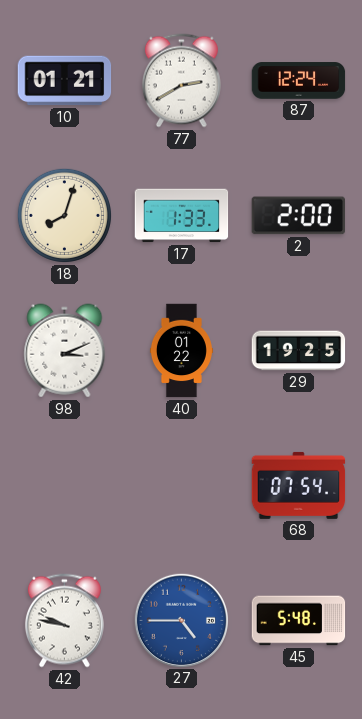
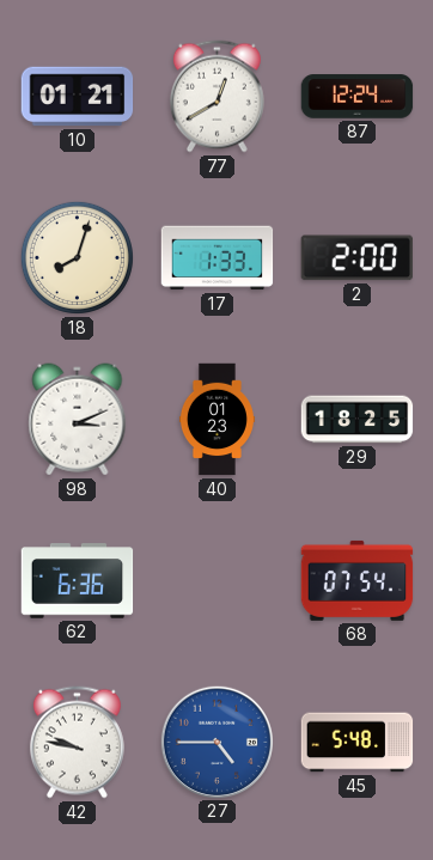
77: 2:40 -> 12:40
40: 01:22 -> 01:23
29: 19:25 -> 18:25
62: none -> 6:36
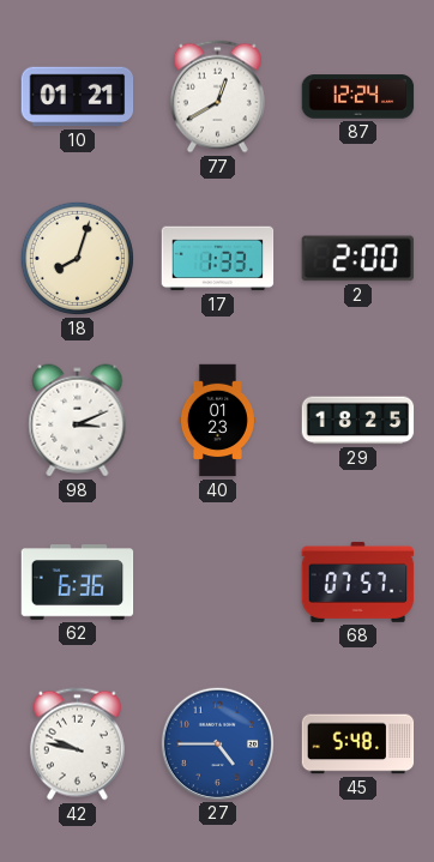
68: 07:54 -> 07:57
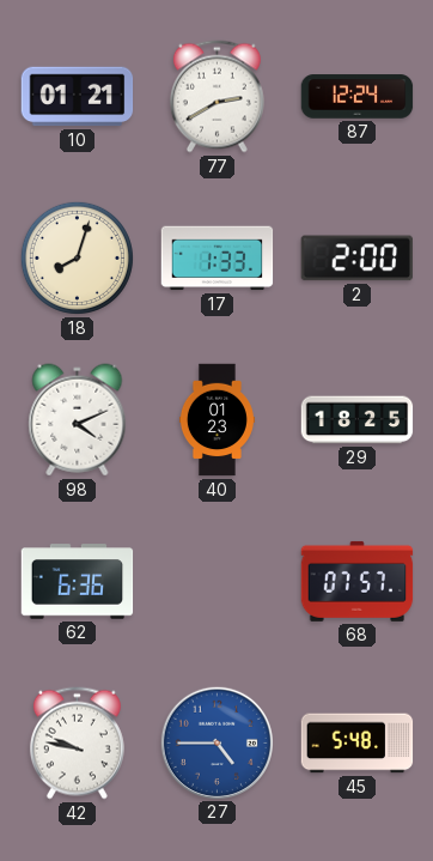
77: 12:40 -> 2:40
98: 3:11 -> 4:11
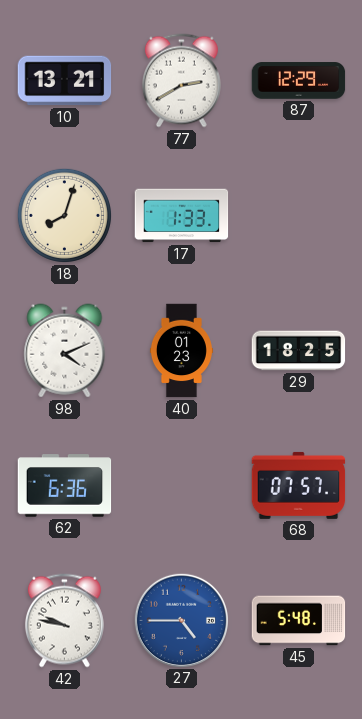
10: 01:21 -> 13:21
87: 12:24 -> 12:29
2: 2:00 -> none
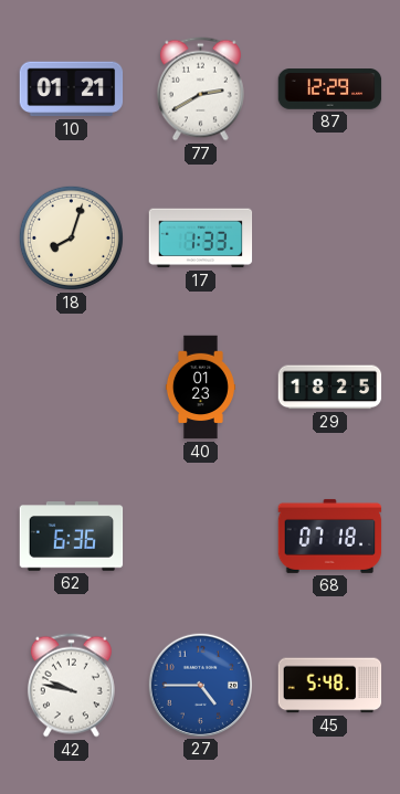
10: 13:21 -> 01:21
98: 4:11 -> none
68: 07:57 -> 07:18
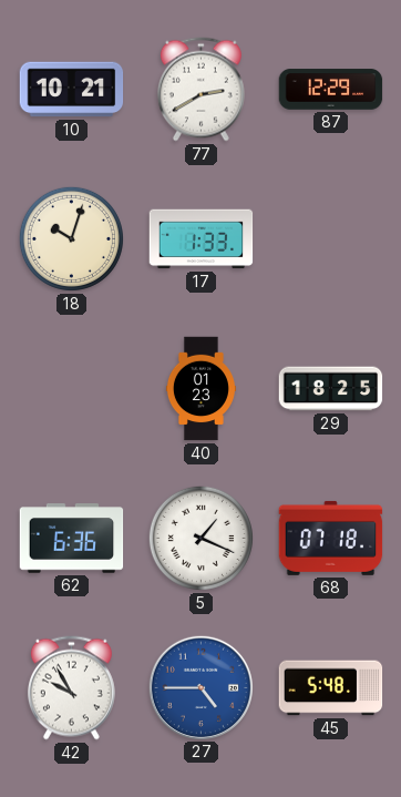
10: 01:21 -> 10:21
18: 8:03 -> 10:03
5: none -> 1:19
42: 9:47 -> 9:55
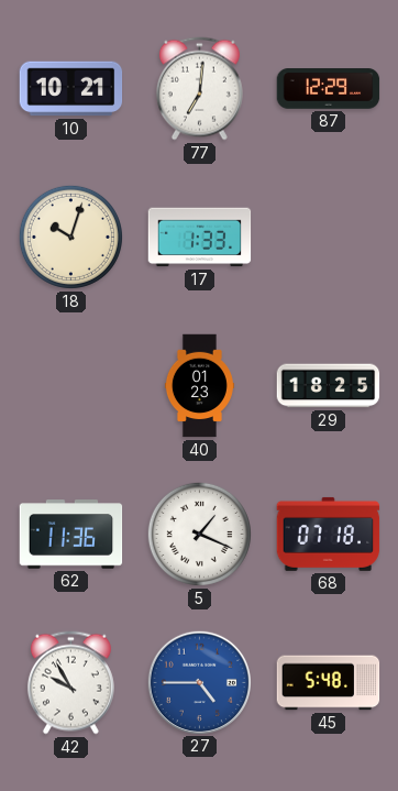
77: 2:40 -> 7:01
62: 6:36 -> 11:36
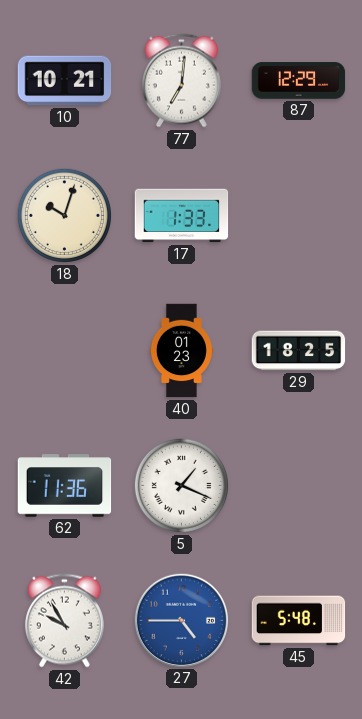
68: 07:18 -> none
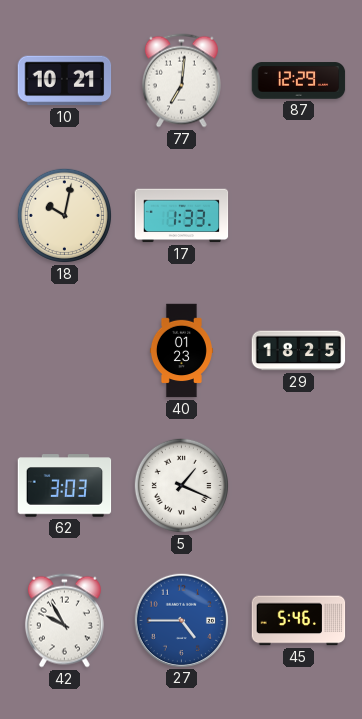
18: 10:03 -> 10:02
62: 11:36 -> 3:03
45: 5:48 -> 5:46
